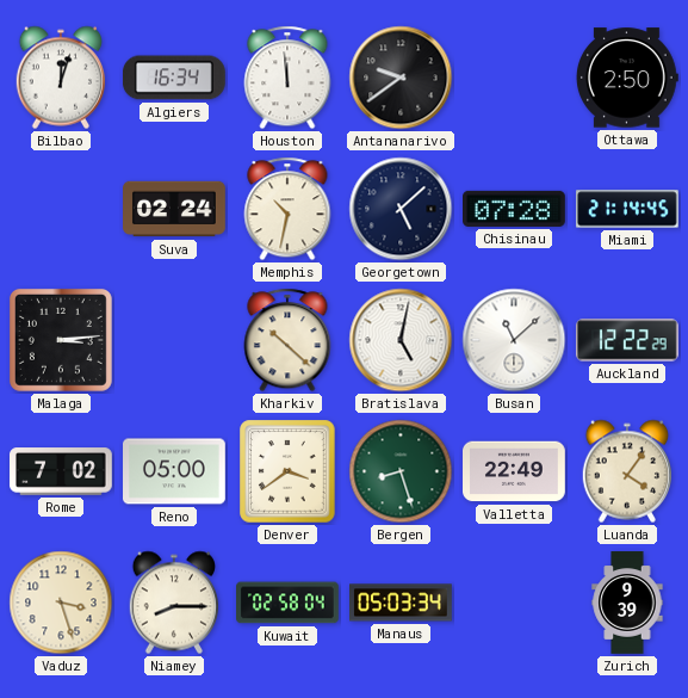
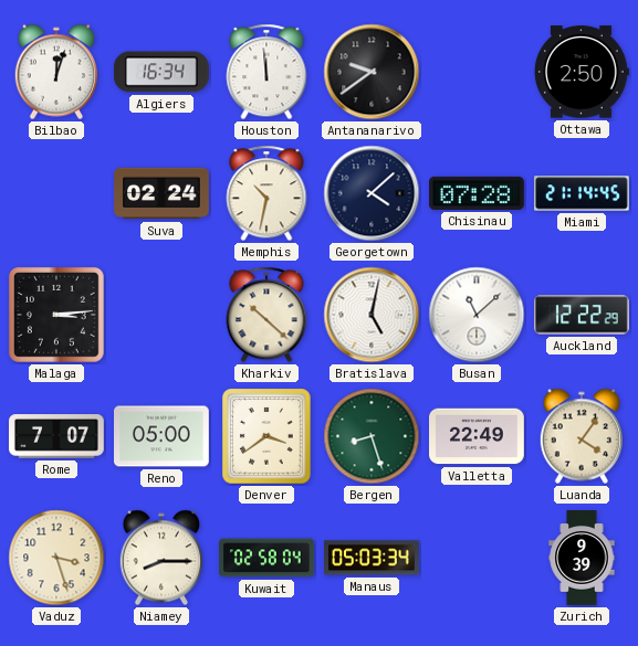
Georgetown: 5:08 -> 4:08
Rome: 7:02 -> 7:07
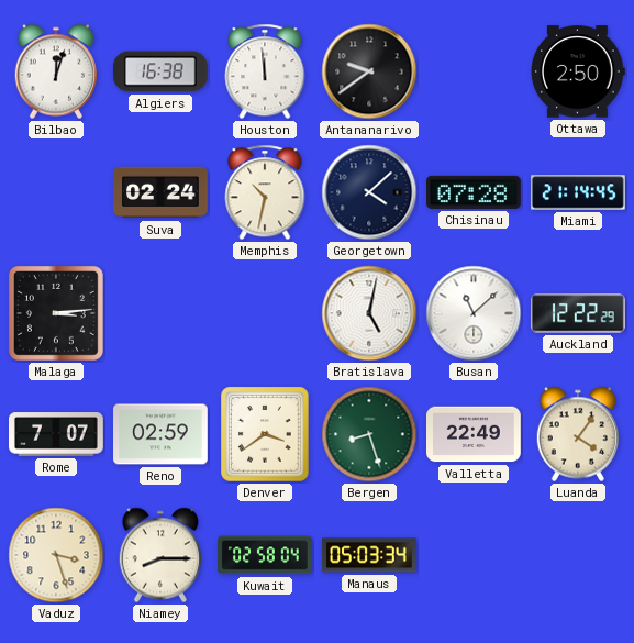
Algiers: 16:34 -> 16:38
Kharkiv: 10:22 -> none
Reno: 05:00 -> 02:59
Zurich: 9:39 -> none
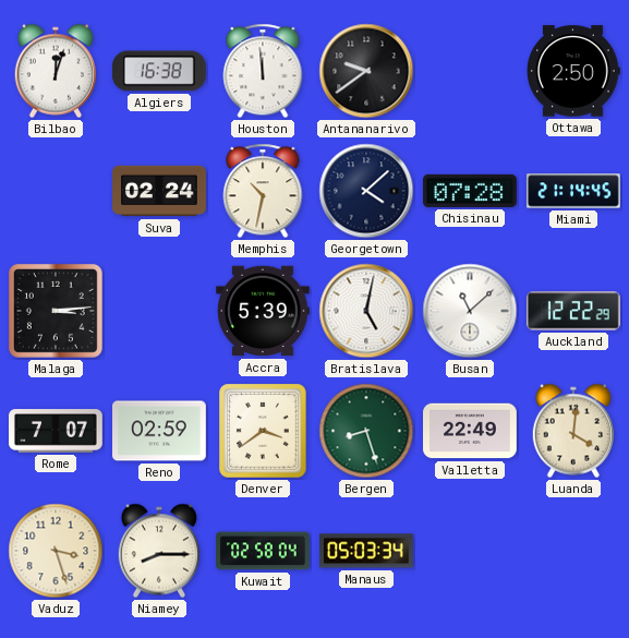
Accra: none -> 5:39
Luanda: 4:06 -> 4:01
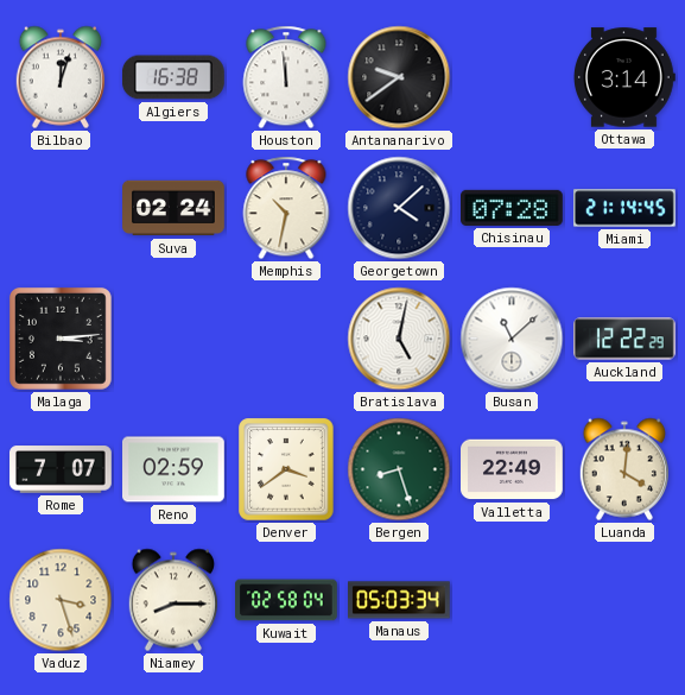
Ottawa: 2:50 -> 3:14
Accra: 5:39 -> none
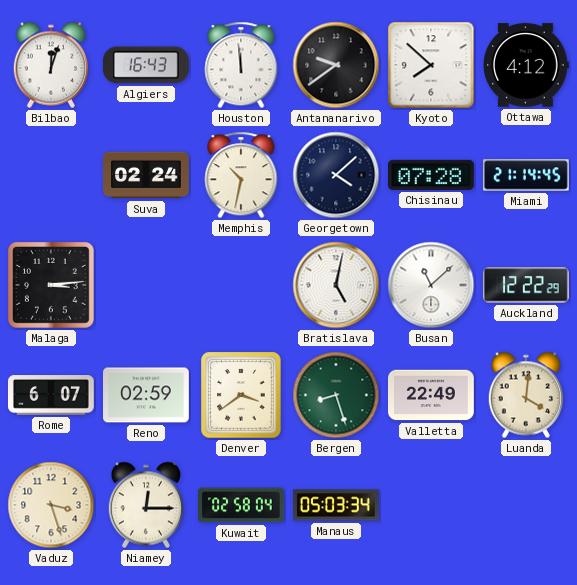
Algiers: 16:38 -> 16:43
Kyoto: none -> 7:52
Ottawa: 3:14 -> 4:12
Rome: 7:07 -> 6:07
Niamey: 8:15 -> 12:15
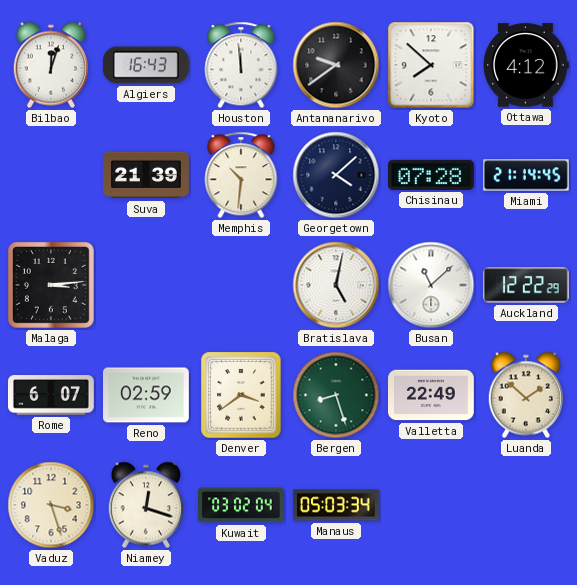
Suva: 02:24 -> 21:39
Memphis: 10:32 -> 10:31
Luanda: 4:01 -> 1:52
Niamey: 12:15 -> 12:18
Kuwait: 02:58 -> 03:02
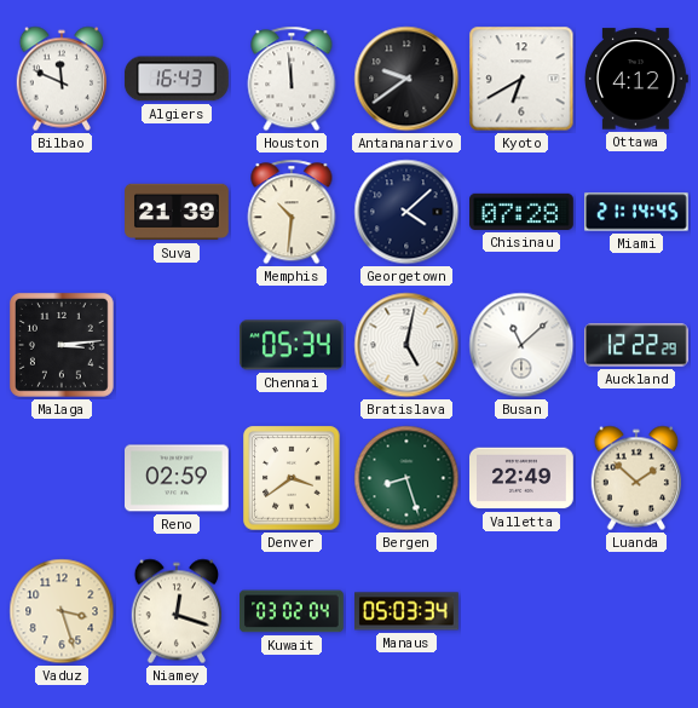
Bilbao: 12:03 -> 11:49
Kyoto: 7:52 -> 6:40
Chennai: none -> 05:34
Rome: 6:07 -> none
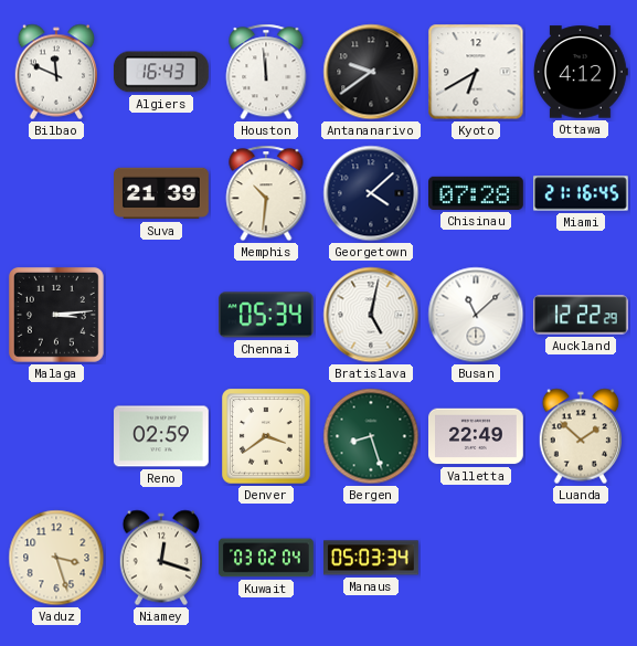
Miami: 21:14 -> 21:16
